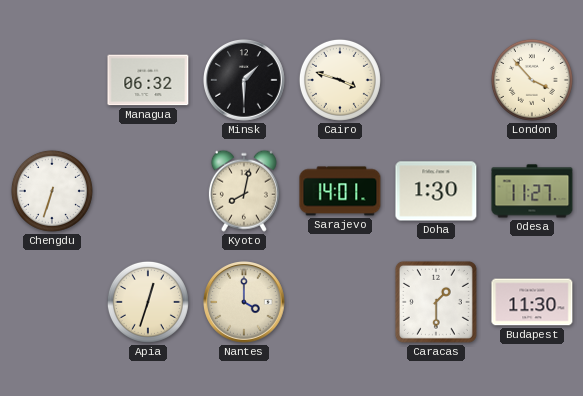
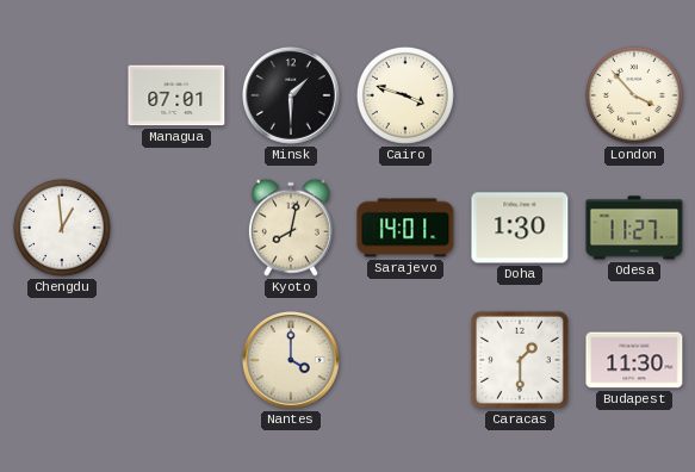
Managua: 06:32 -> 07:01
Chengdu: 6:33 -> 12:59
Apia: 12:33 -> none
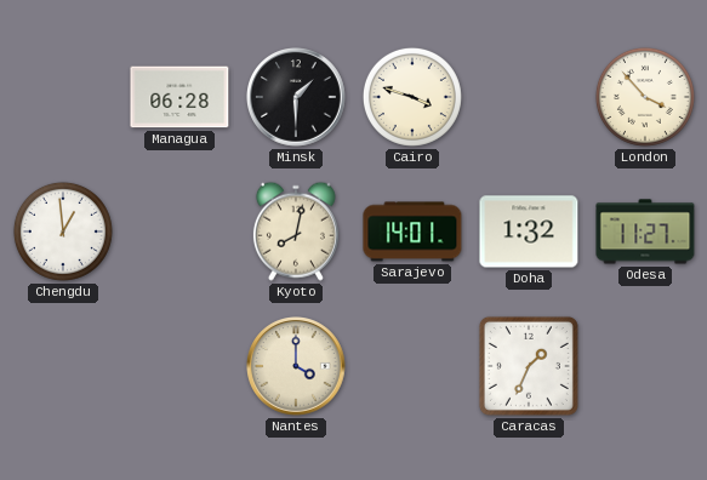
Managua: 07:01 -> 06:28
Doha: 1:30 -> 1:32
Caracas: 1:30 -> 1:34
Budapest: 11:30 -> none
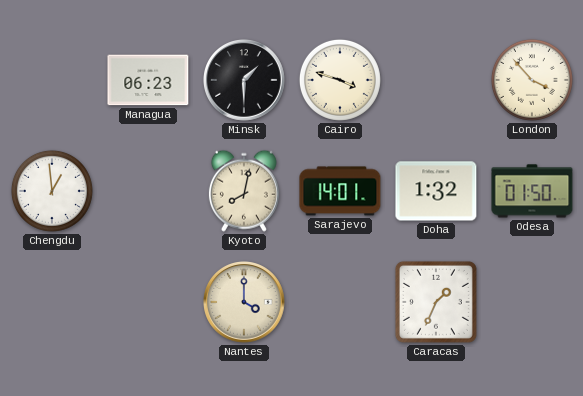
Managua: 06:28 -> 06:23
Odesa: 11:27 -> 01:50
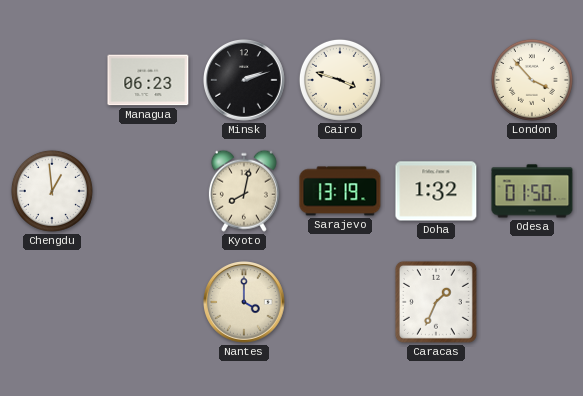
Minsk: 1:30 -> 2:12
Sarajevo: 14:01 -> 13:19
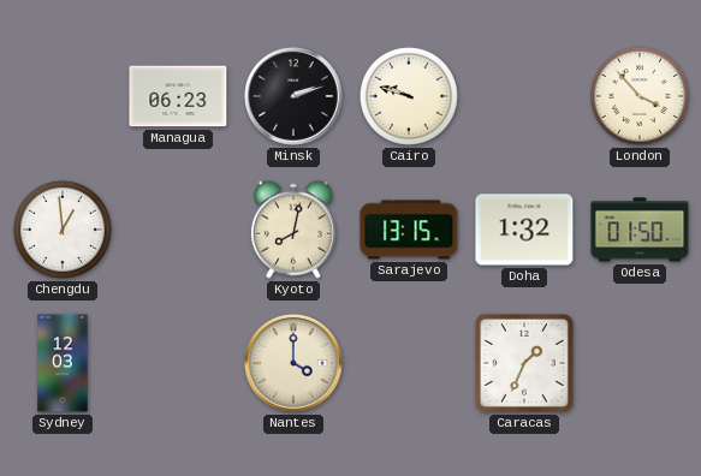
Cairo: 3:48 -> 9:48
Sarajevo: 13:19 -> 13:15
Sydney: none -> 12:03
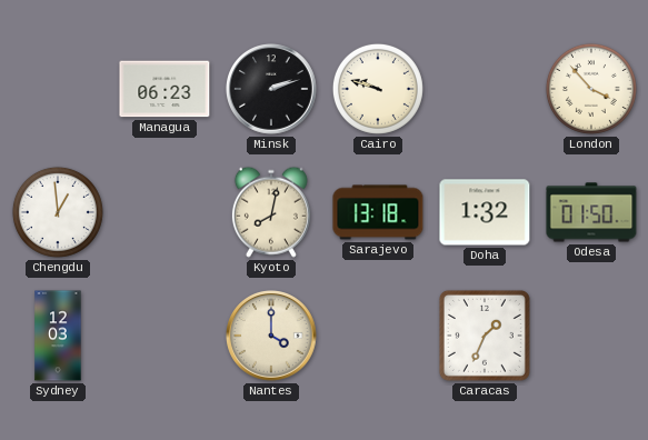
Sarajevo: 13:15 -> 13:18
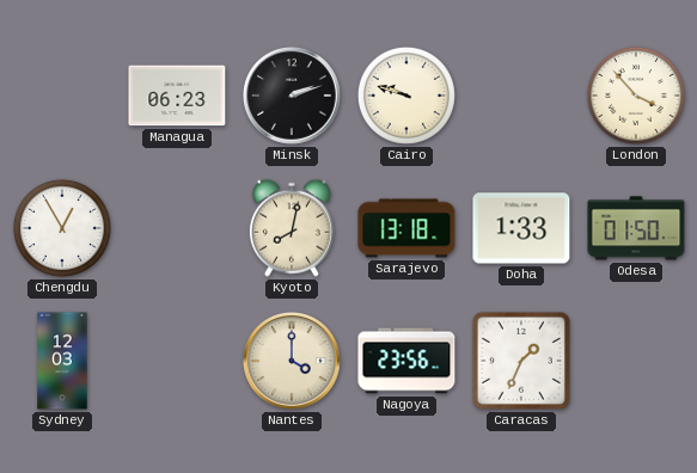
Chengdu: 12:59 -> 12:55
Doha: 1:32 -> 1:33
Nagoya: none -> 23:56
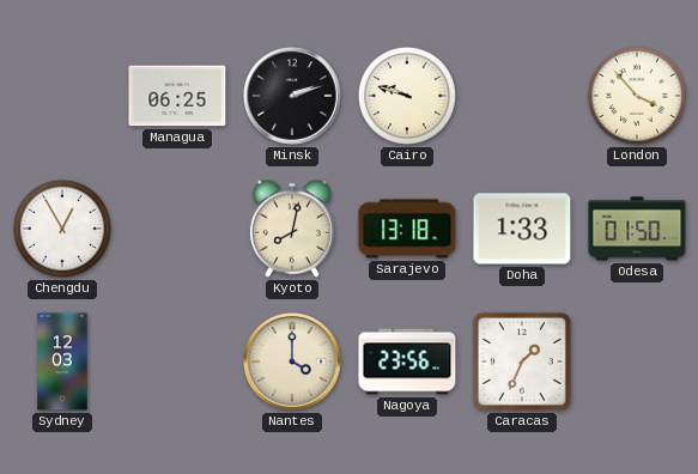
Managua: 06:23 -> 06:25
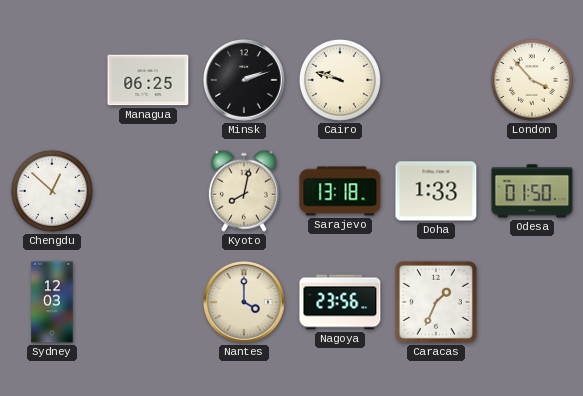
Chengdu: 12:55 -> 12:52
